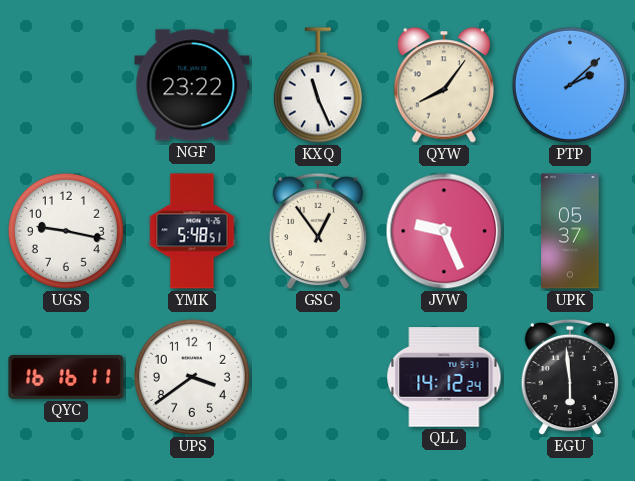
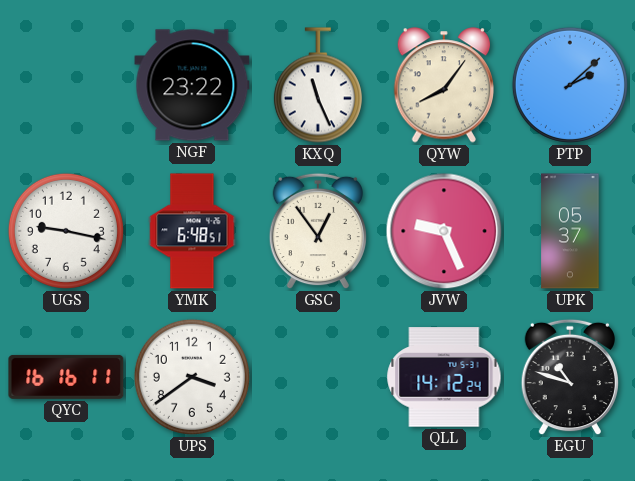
YMK: 5:48 -> 6:48
EGU: 5:59 -> 10:48
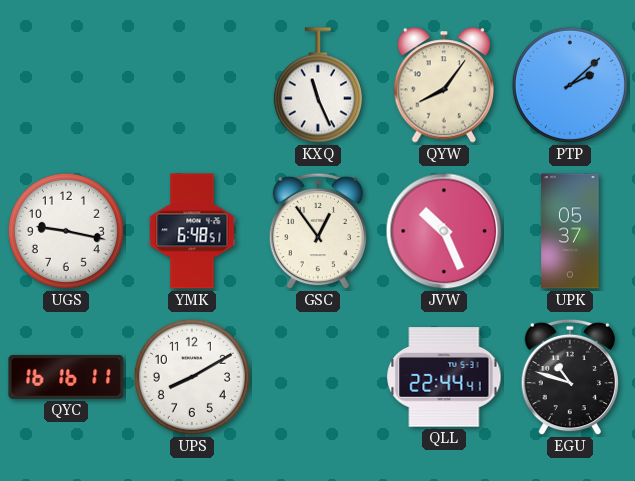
NGF: 23:22 -> none
JVW: 9:26 -> 10:26
UPS: 3:39 -> 8:10
QLL: 14:12 -> 22:44
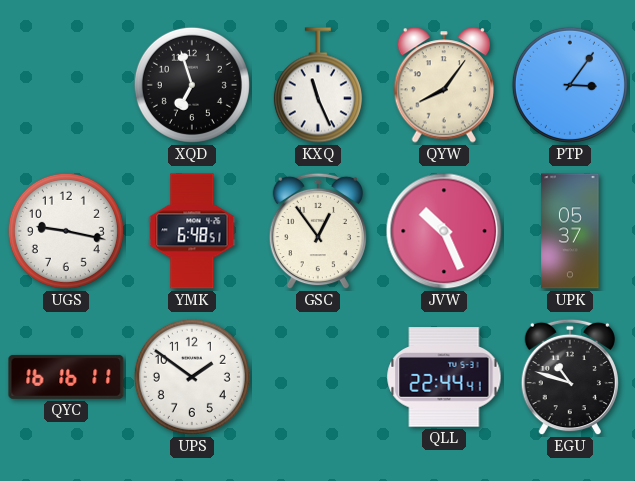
XQD: none -> 6:57
PTP: 2:08 -> 3:06
UPS: 8:10 -> 1:51
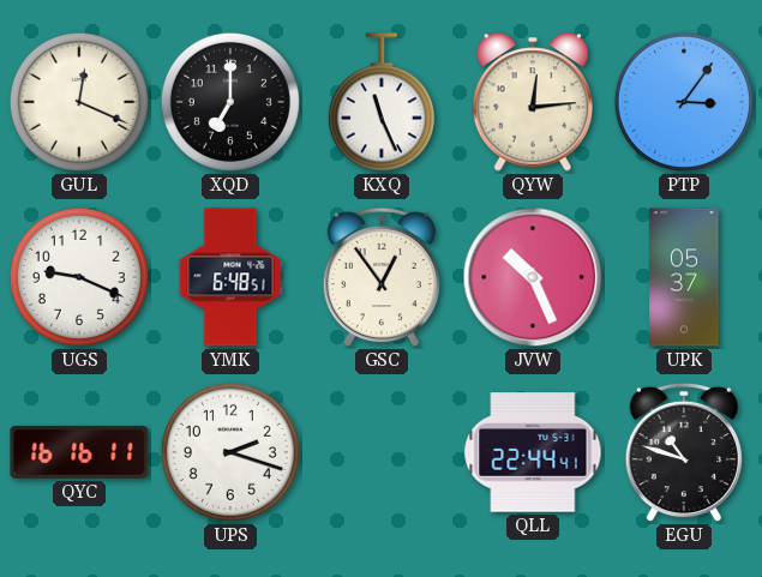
GUL: none -> 12:19
XQD: 6:57 -> 7:00
QYW: 8:06 -> 12:14
UGS: 9:17 -> 9:19
UPS: 1:51 -> 2:18
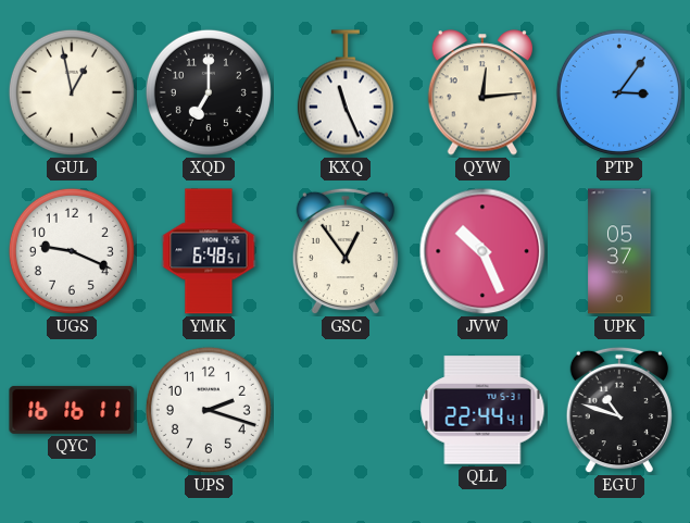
GUL: 12:19 -> 12:58
